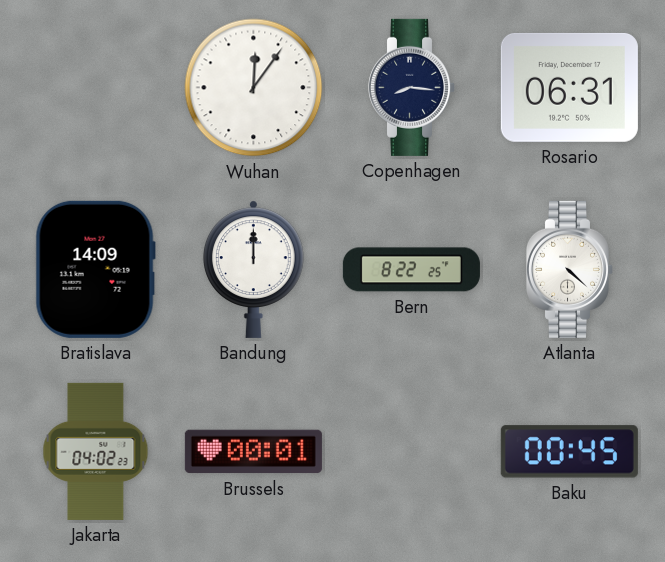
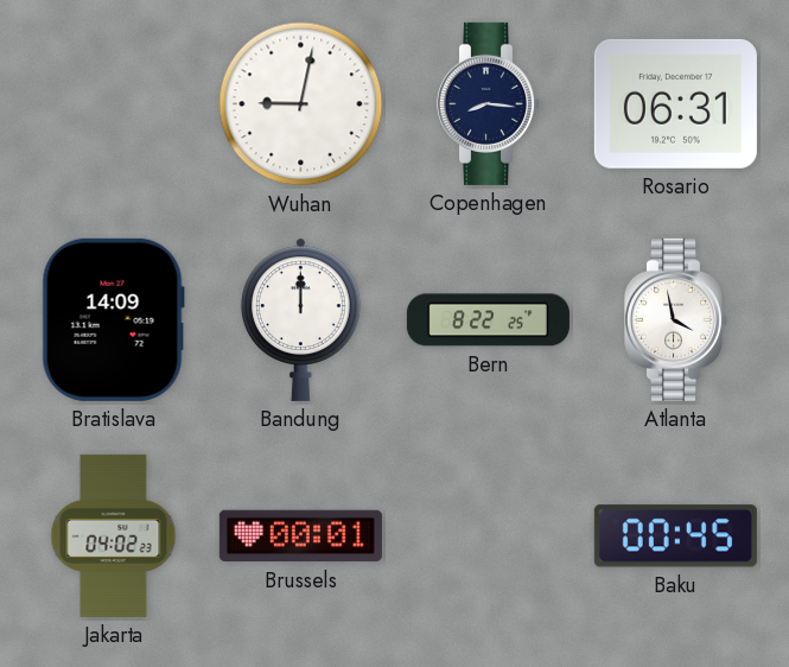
Wuhan: 12:06 -> 9:02
Atlanta: 4:22 -> 3:58
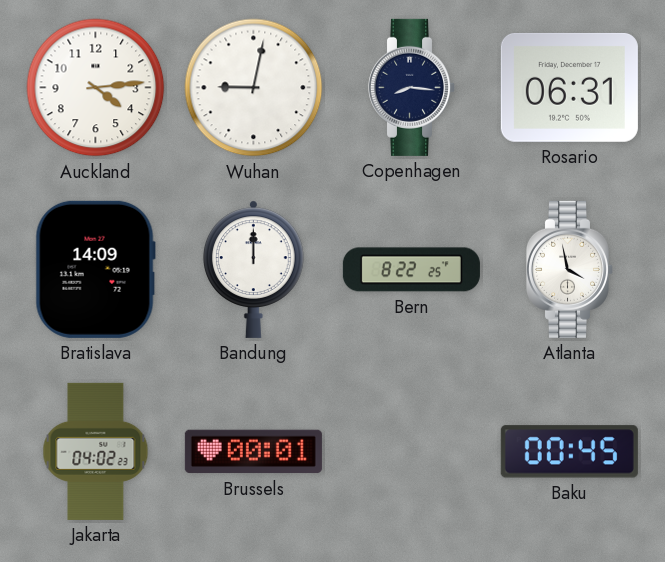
Auckland: none -> 4:14
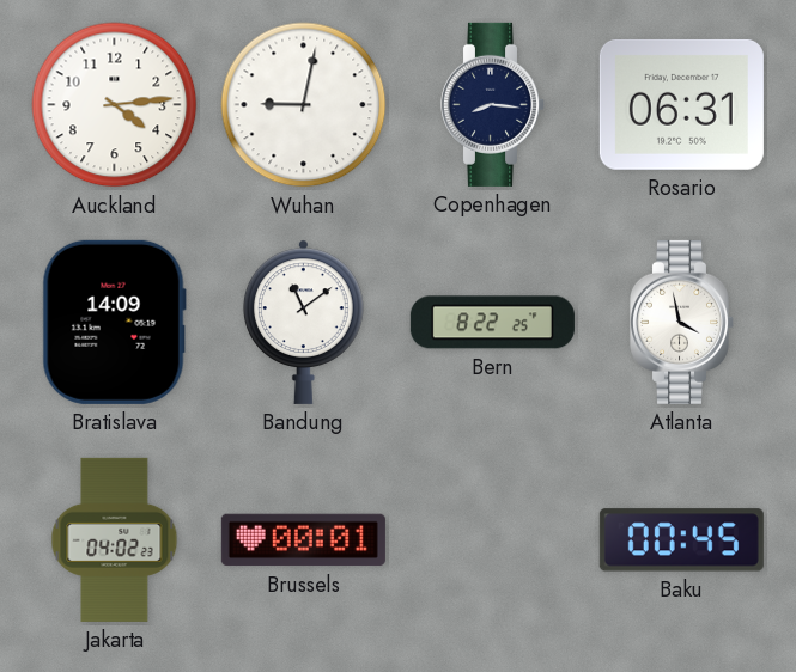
Bandung: 12:00 -> 11:09
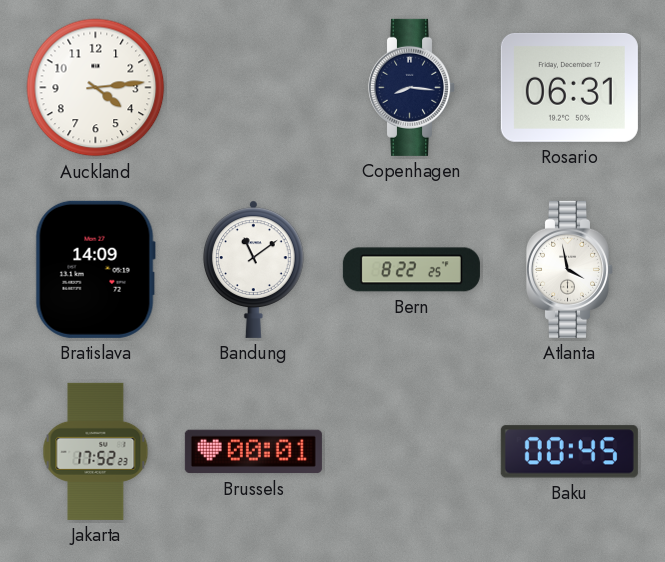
Wuhan: 9:02 -> none
Jakarta: 04:02 -> 17:52
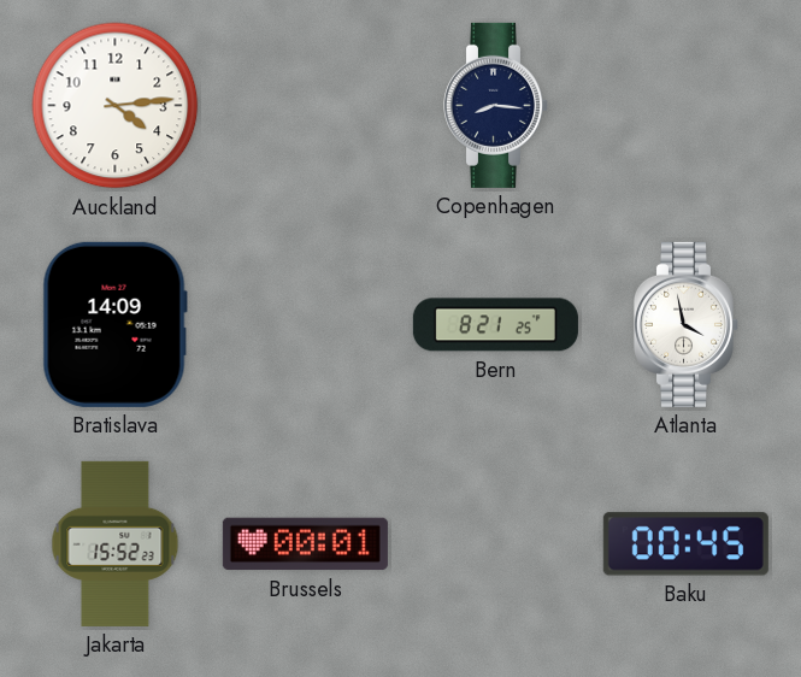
Rosario: 06:31 -> none
Bandung: 11:09 -> none
Bern: 8:22 -> 8:21
Jakarta: 17:52 -> 15:52
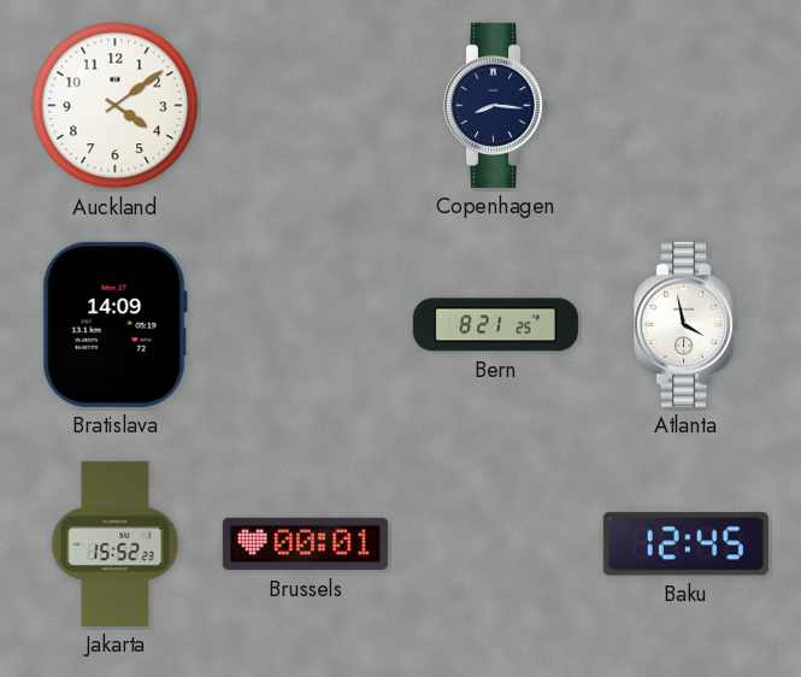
Auckland: 4:14 -> 4:09
Baku: 00:45 -> 12:45
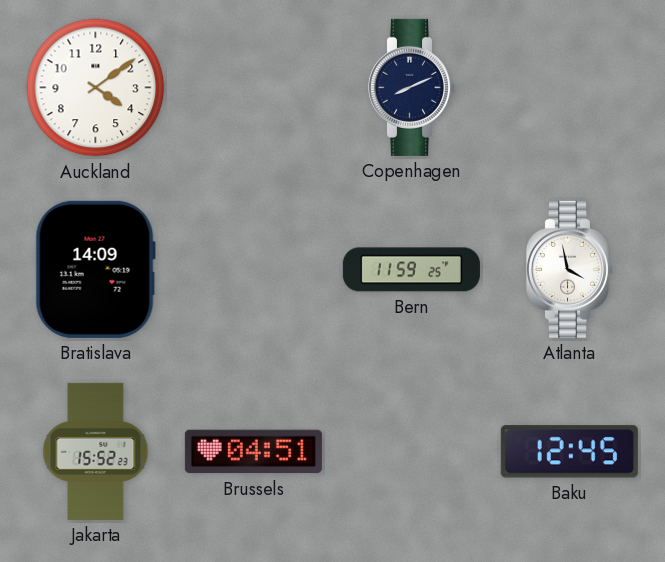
Copenhagen: 8:16 -> 8:11
Bern: 8:21 -> 11:59
Brussels: 00:01 -> 04:51
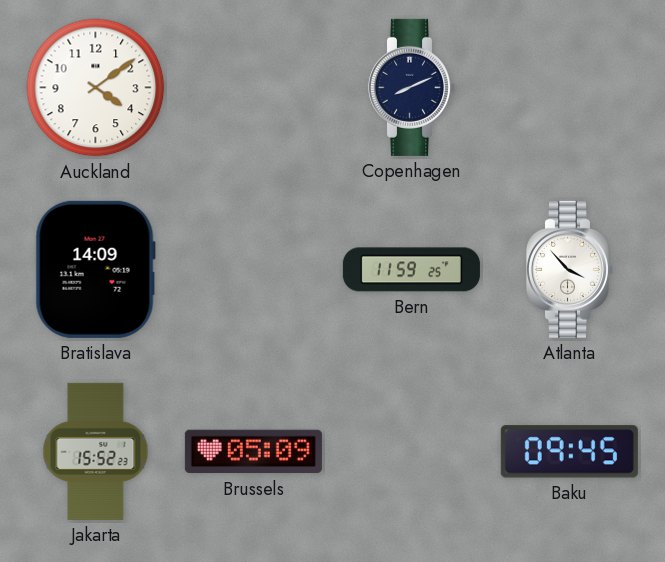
Atlanta: 3:58 -> 3:53
Brussels: 04:51 -> 05:09
Baku: 12:45 -> 09:45
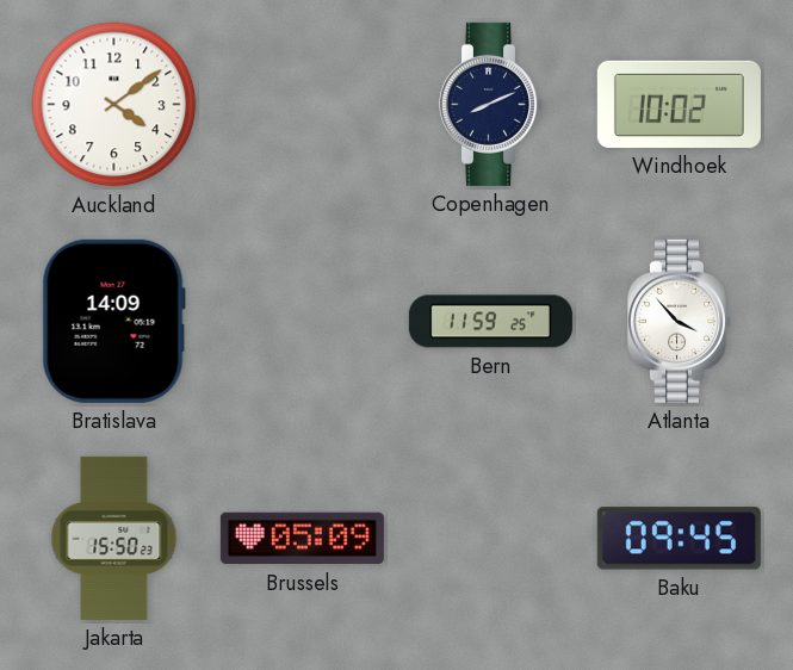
Windhoek: none -> 10:02
Jakarta: 15:52 -> 15:50
